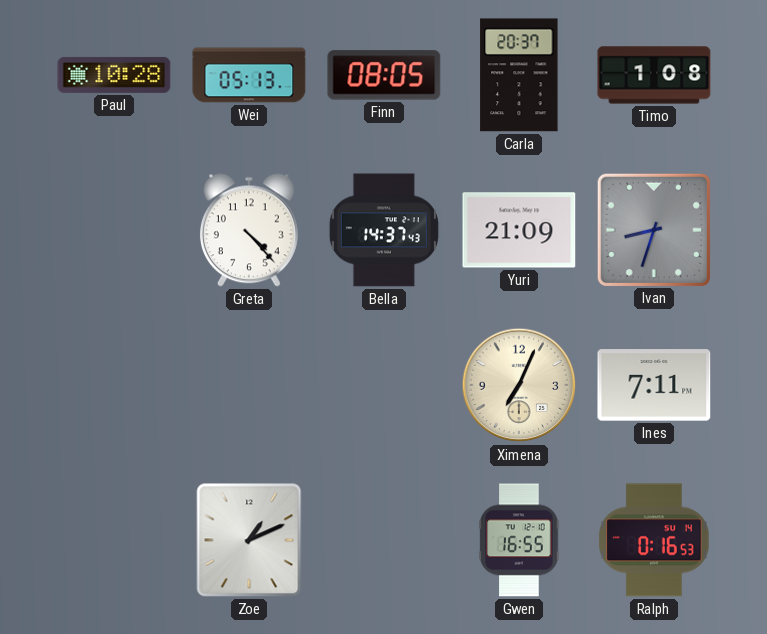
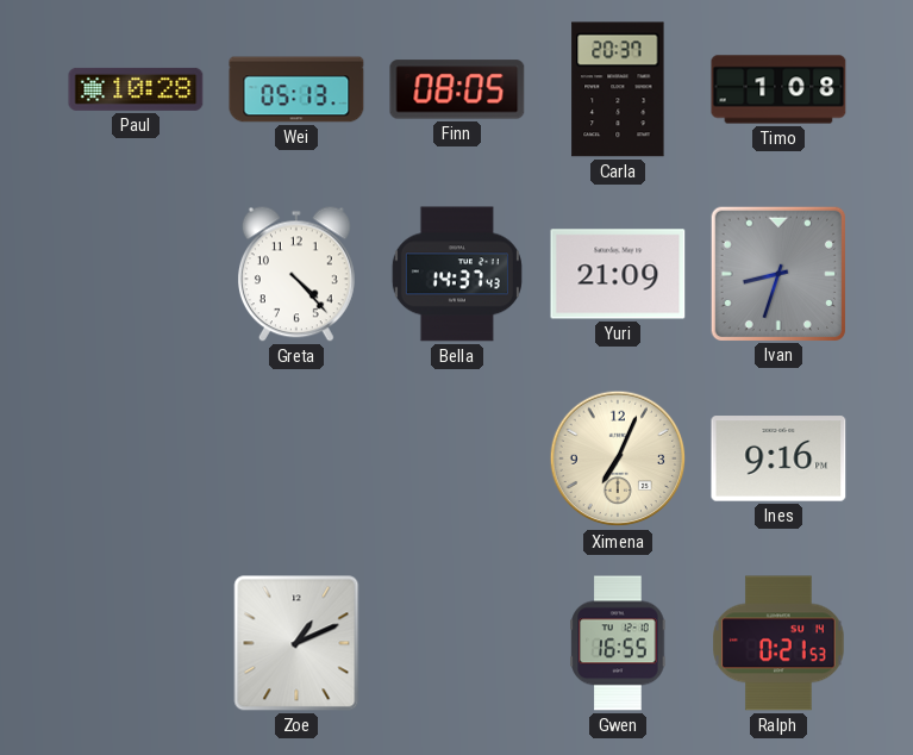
Ines: 7:11 -> 9:16
Ralph: 0:16 -> 0:21
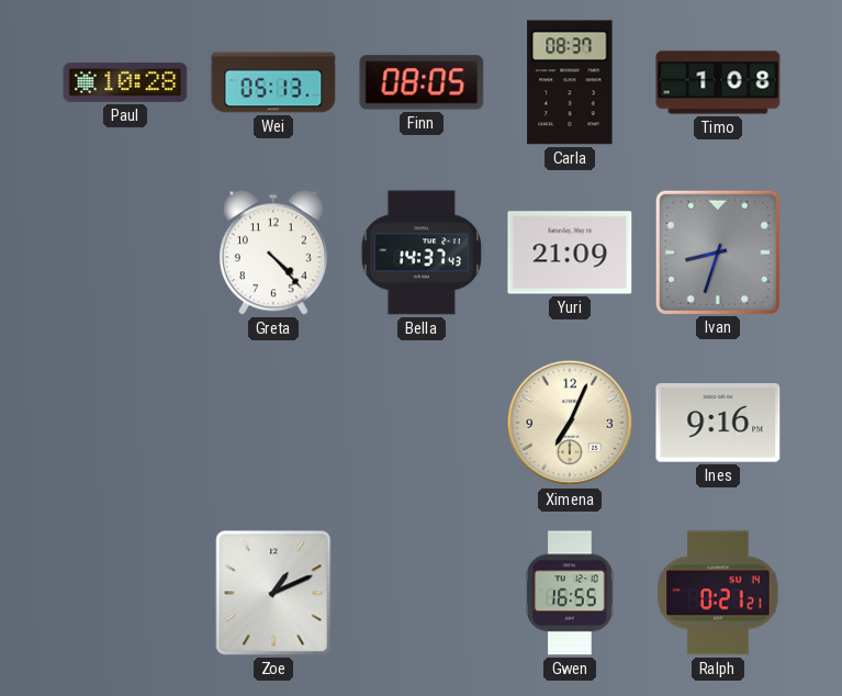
Carla: 20:37 -> 08:37
Ralph: 0:21:53 -> 0:21:21
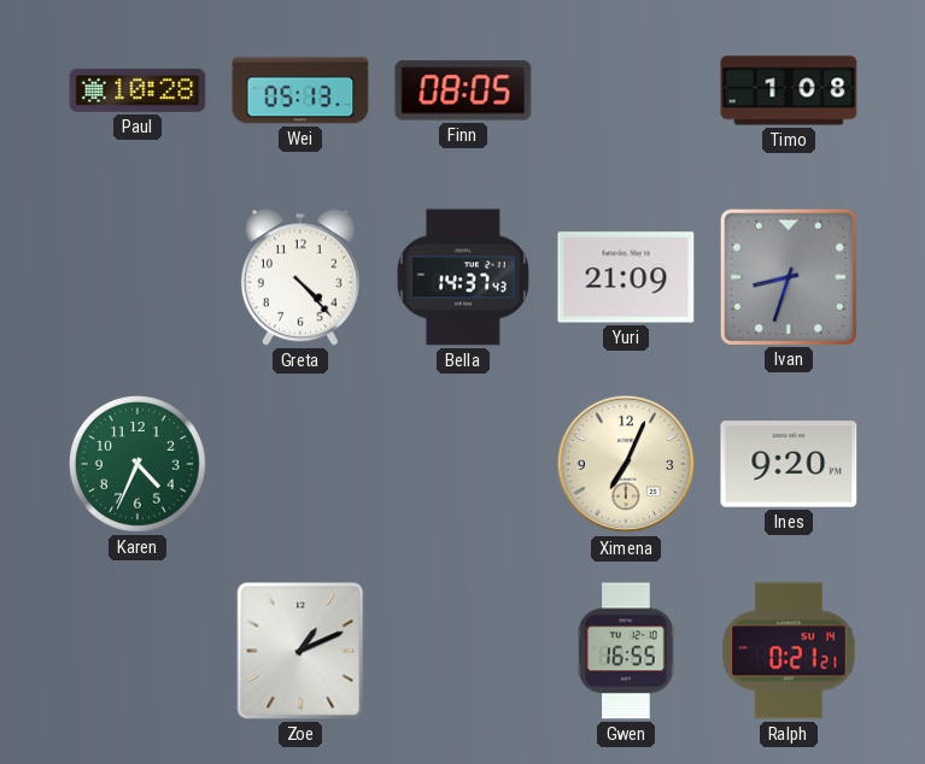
Carla: 08:37 -> none
Karen: none -> 4:34
Ines: 9:16 -> 9:20
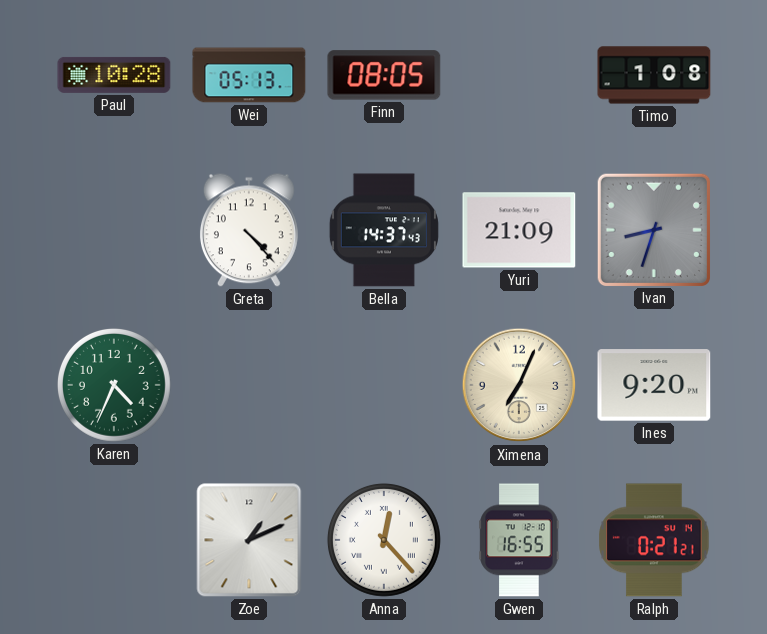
Anna: none -> 12:23
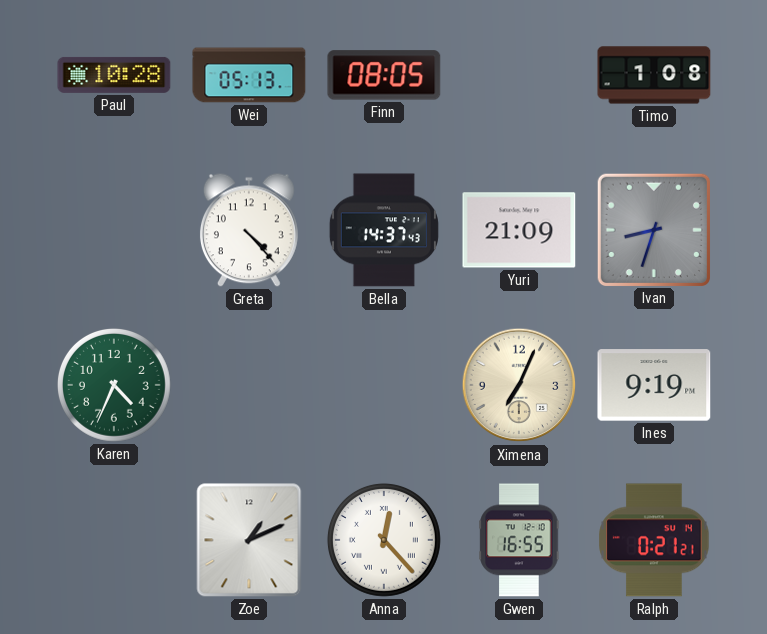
Ines: 9:20 -> 9:19
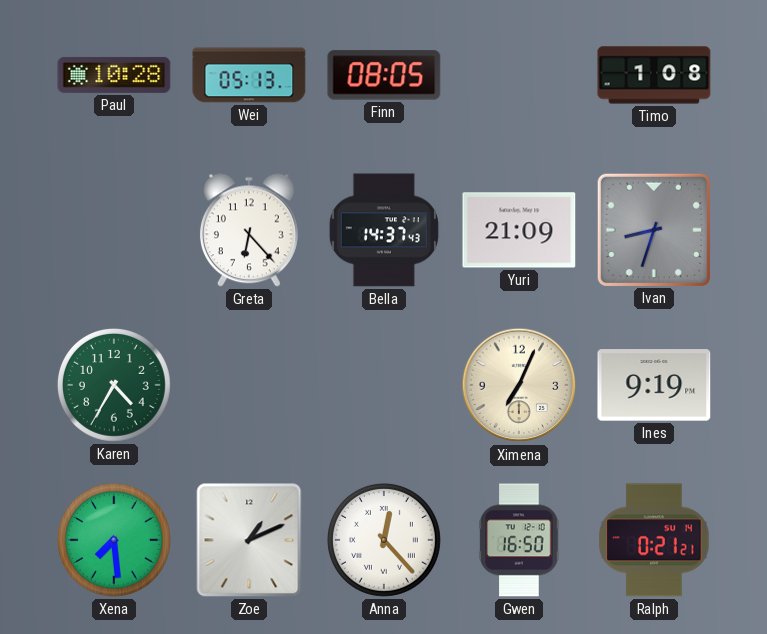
Greta: 4:23 -> 6:23
Karen: 4:34 -> 4:35
Xena: none -> 7:29
Gwen: 16:55 -> 16:50
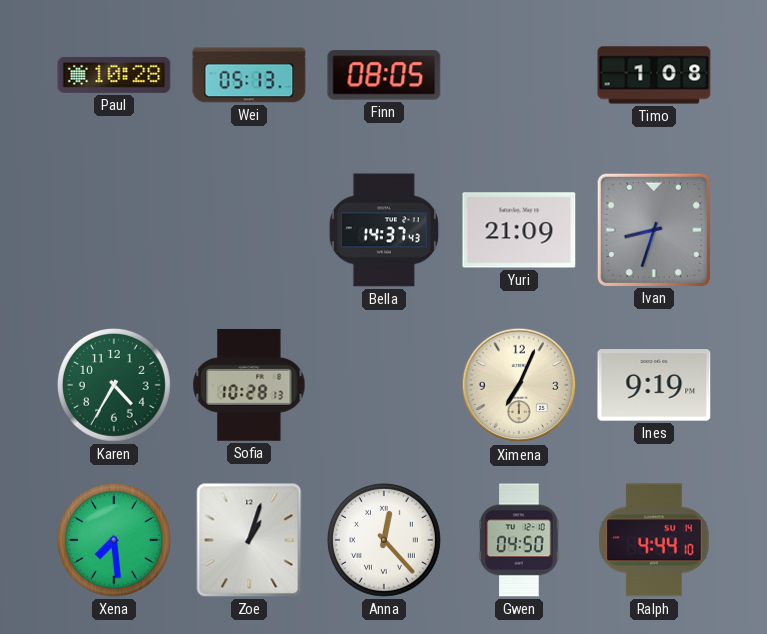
Greta: 6:23 -> none
Sofia: none -> 10:28
Zoe: 1:11 -> 1:03
Gwen: 16:50 -> 04:50
Ralph: 0:21 -> 4:44
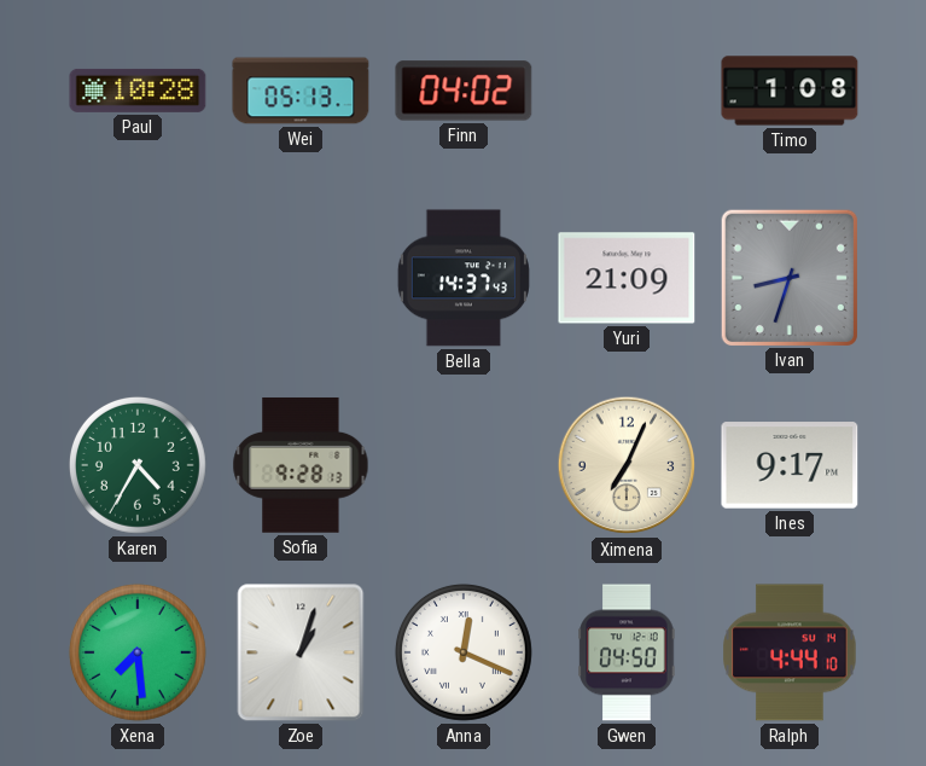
Finn: 08:05 -> 04:02
Sofia: 10:28 -> 9:28
Ines: 9:19 -> 9:17
Anna: 12:23 -> 12:19
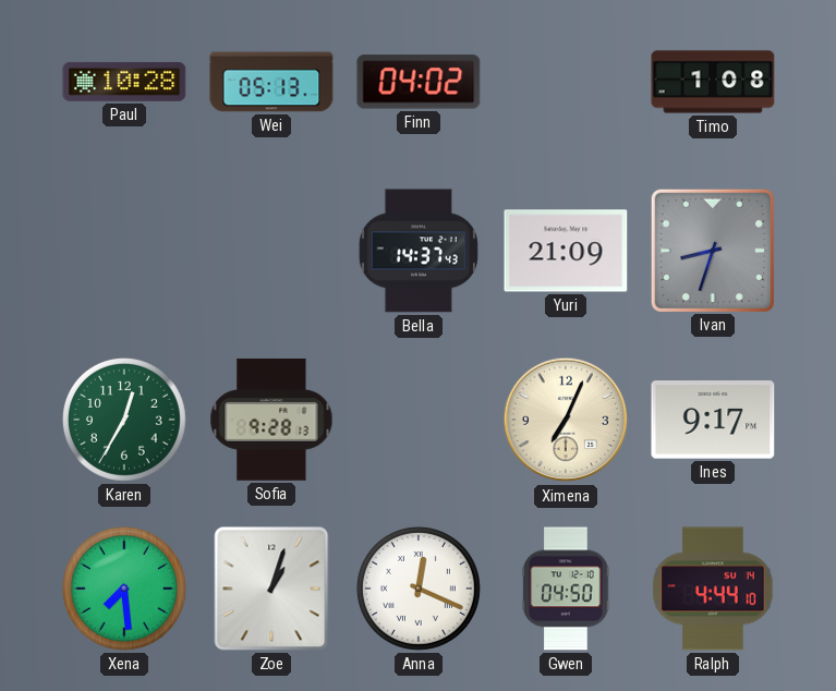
Karen: 4:35 -> 12:35
